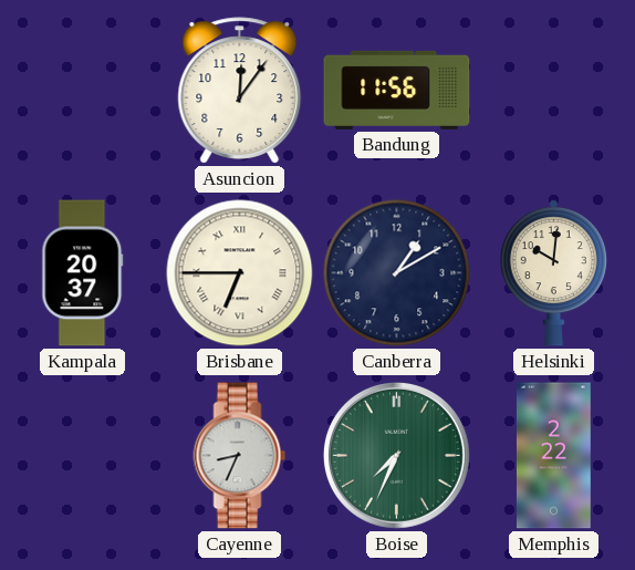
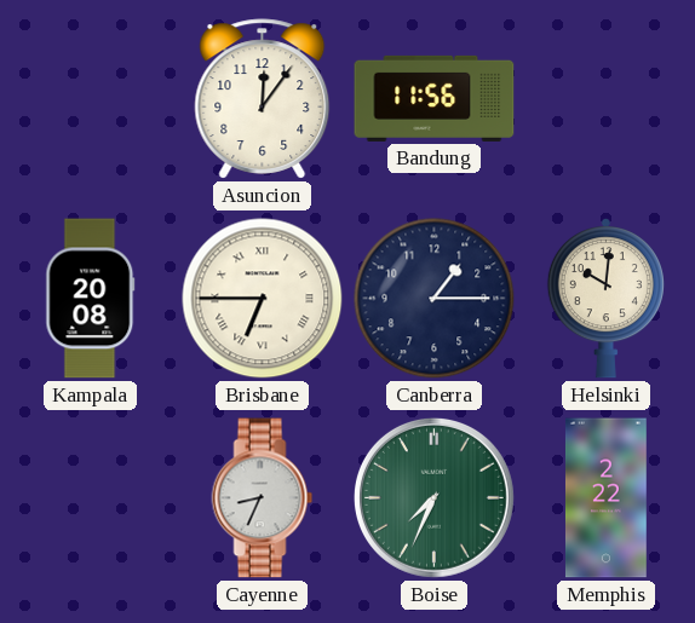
Kampala: 20:37 -> 20:08
Canberra: 1:10 -> 1:15
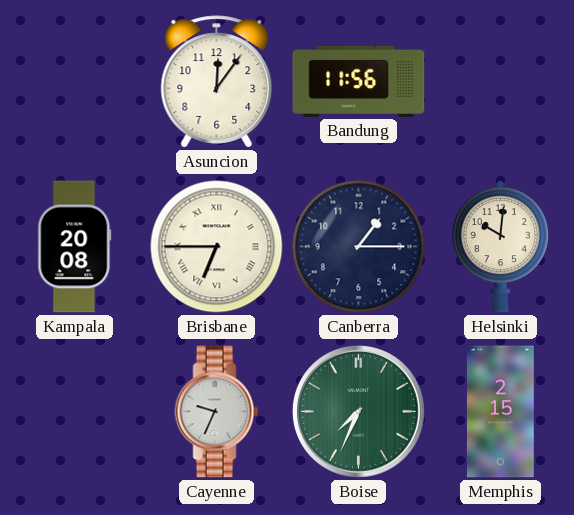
Cayenne: 8:34 -> 9:34
Memphis: 2:22 -> 2:15
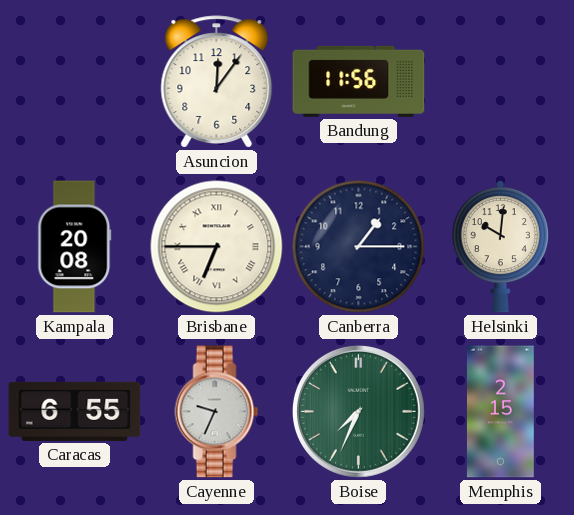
Caracas: none -> 6:55
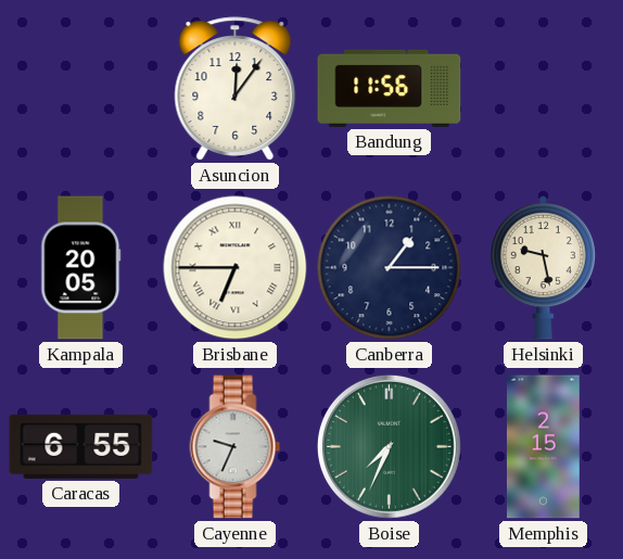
Kampala: 20:08 -> 20:05
Helsinki: 10:01 -> 9:28
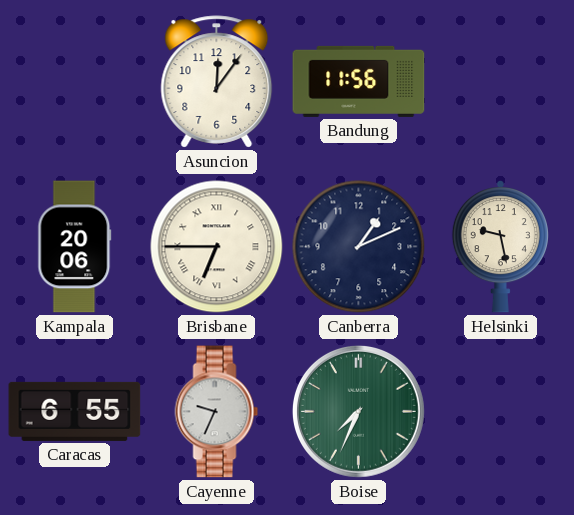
Kampala: 20:05 -> 20:06
Canberra: 1:15 -> 1:11
Memphis: 2:15 -> none
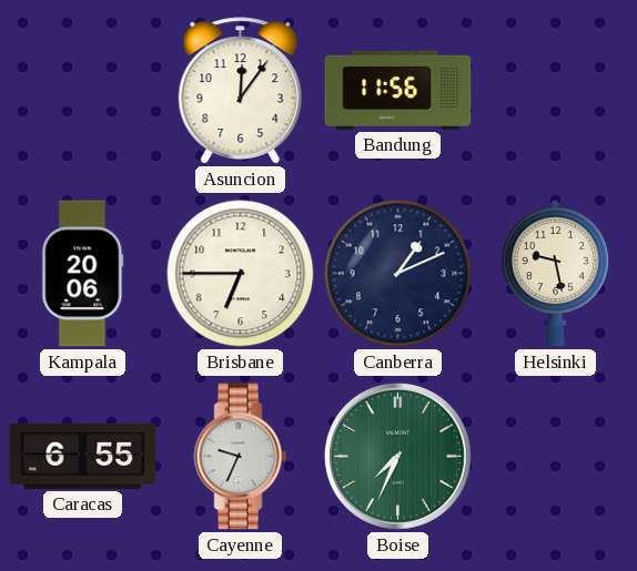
Brisbane numerals: Roman -> Arabic
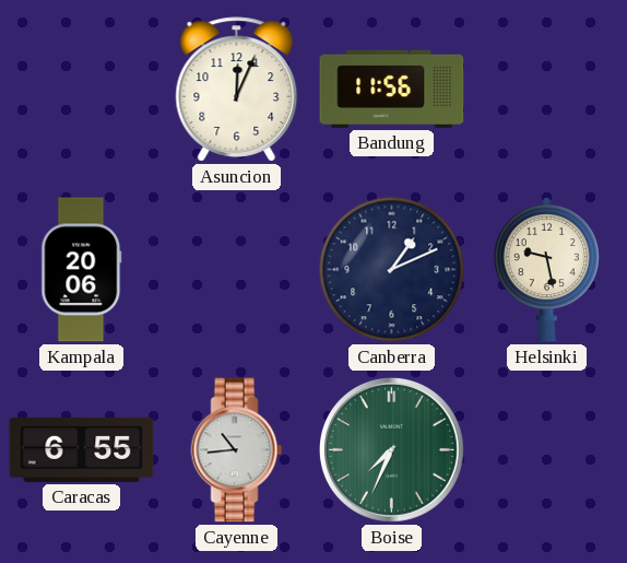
Asuncion: 12:06 -> 12:04
Brisbane: 6:45 -> none
Cayenne: 9:34 -> 10:44
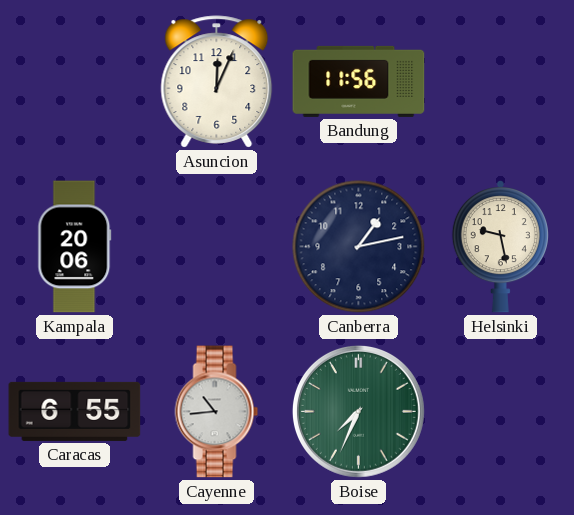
Canberra: 1:11 -> 1:13
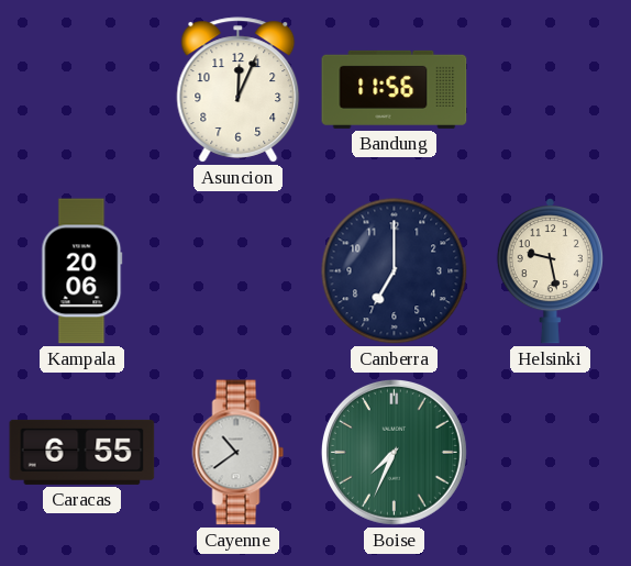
Canberra: 1:13 -> 7:00
Cayenne: 10:44 -> 10:39
